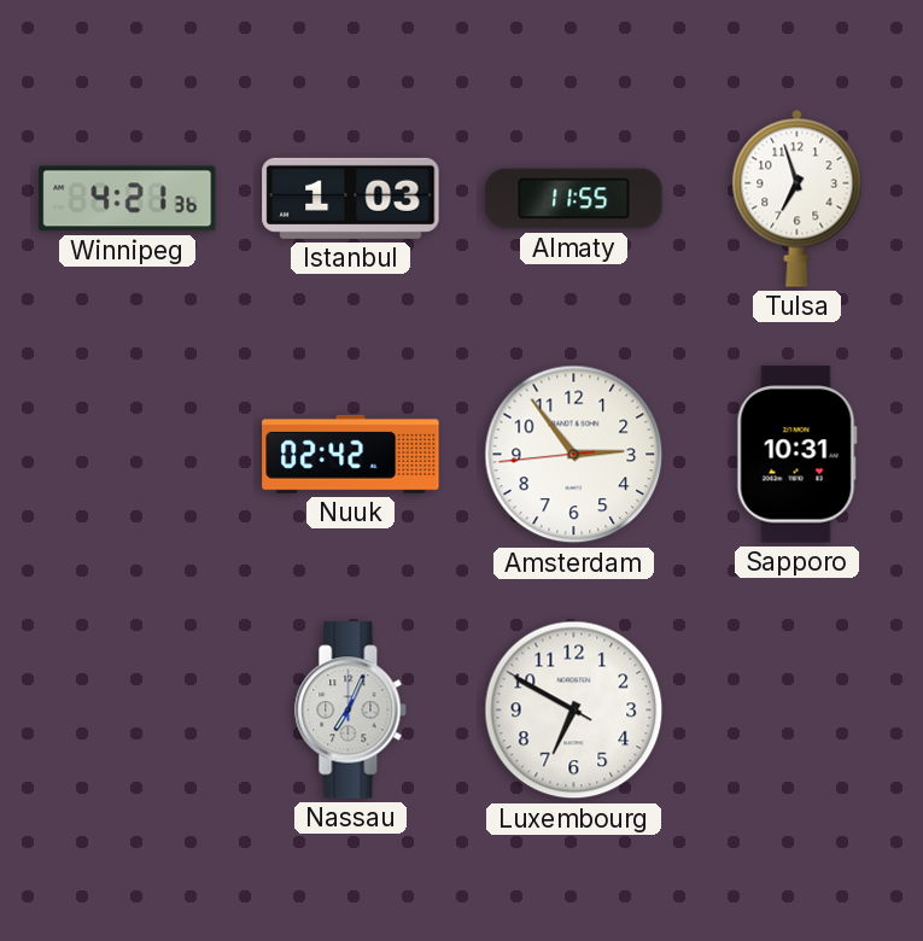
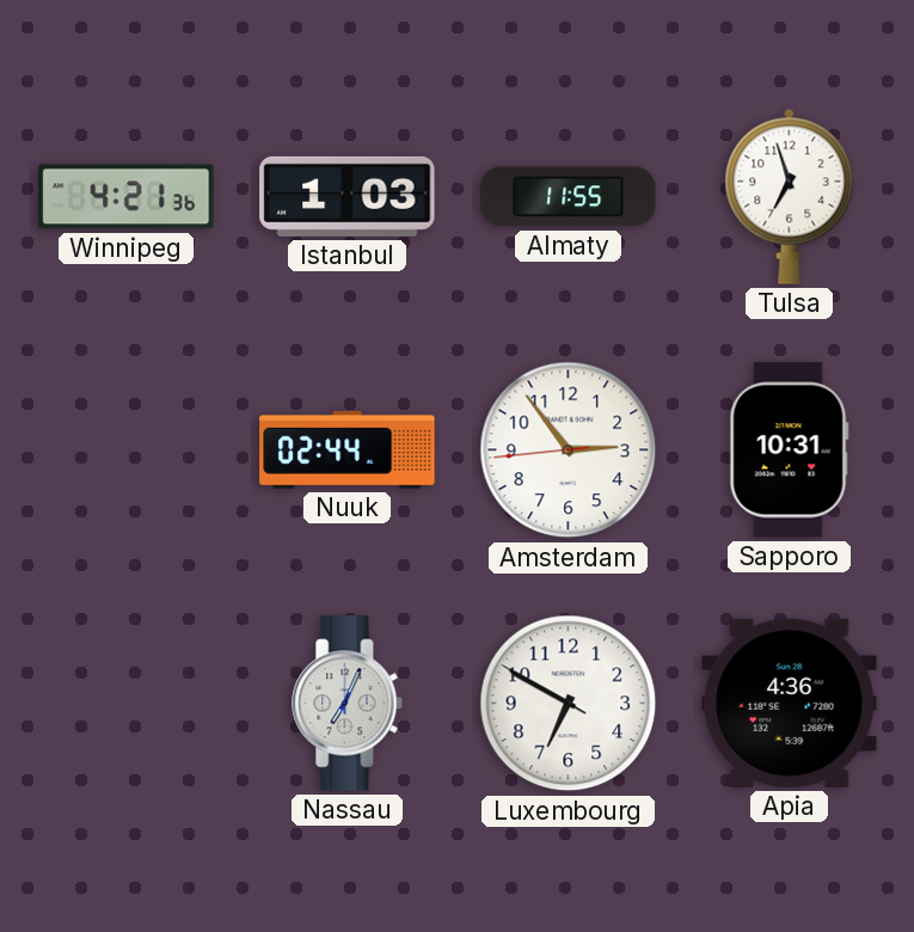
Nuuk: 02:42 -> 02:44
Apia: none -> 4:36
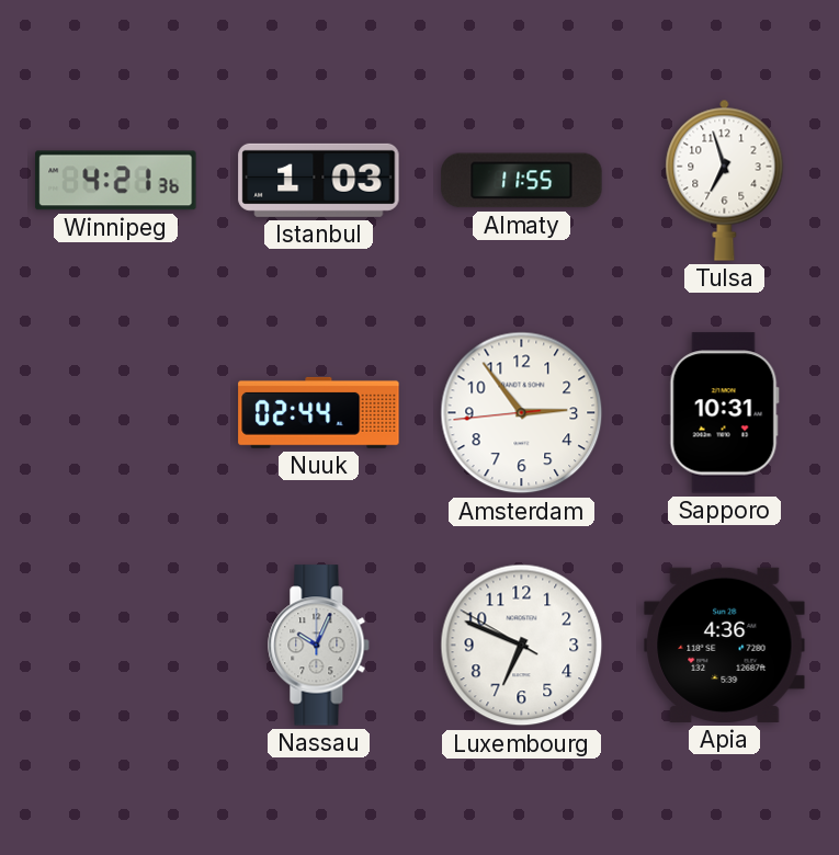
Nassau: 7:04 -> 10:04
Luxembourg: 6:49 -> 6:48
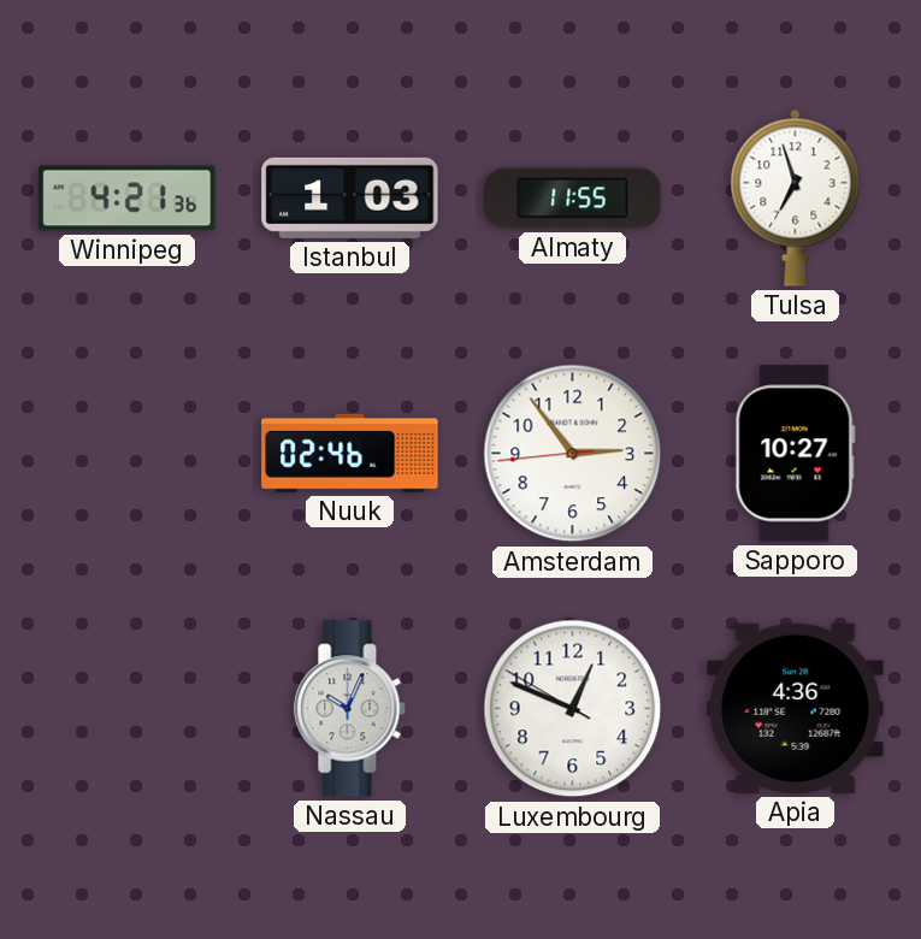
Nuuk: 02:44 -> 02:46
Sapporo: 10:31 -> 10:27
Luxembourg: 6:48 -> 12:48
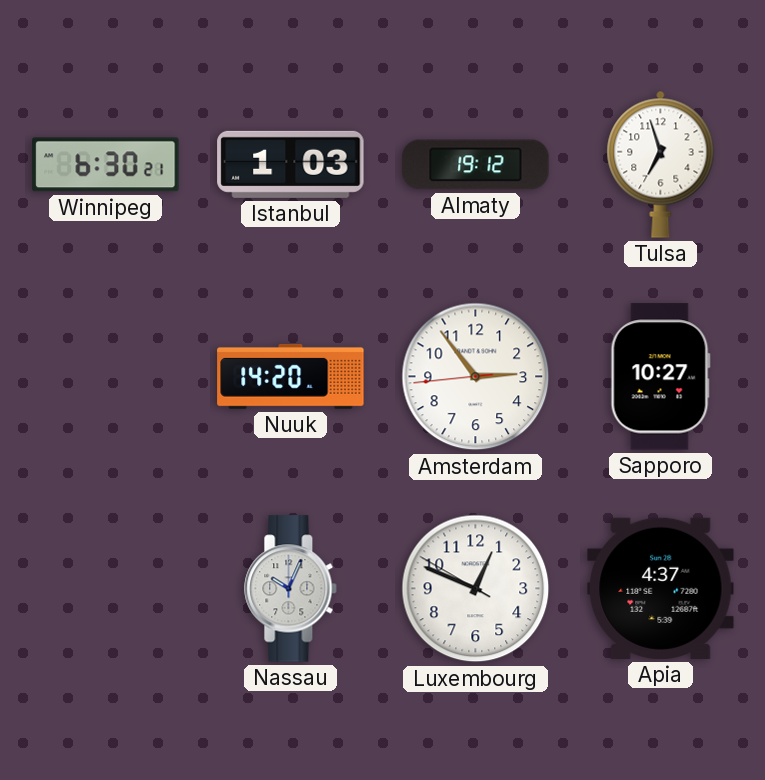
Winnipeg: 4:21 -> 6:30
Almaty: 11:55 -> 19:12
Nuuk: 02:46 -> 14:20
Apia: 4:36 -> 4:37
